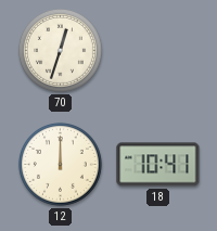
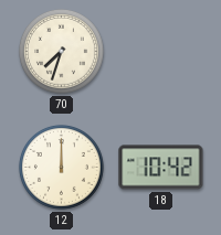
70: 12:33 -> 7:33
18: 10:41 -> 10:42
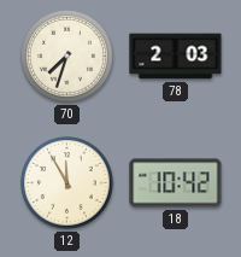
78: none -> 2:03
12: 12:00 -> 11:55
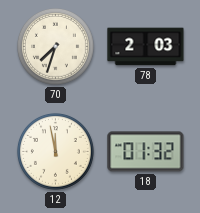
12: 11:55 -> 11:58
18: 10:42 -> 01:32
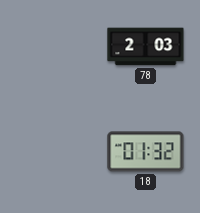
70: 7:33 -> none
12: 11:58 -> none
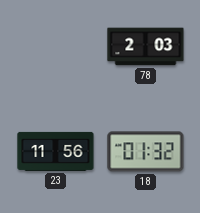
23: none -> 11:56
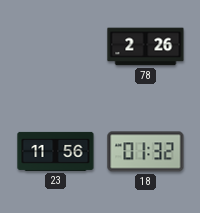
78: 2:03 -> 2:26
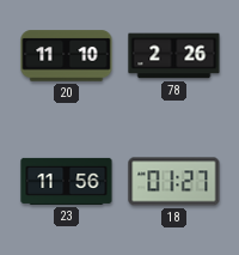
20: none -> 11:10
18: 01:32 -> 01:27
